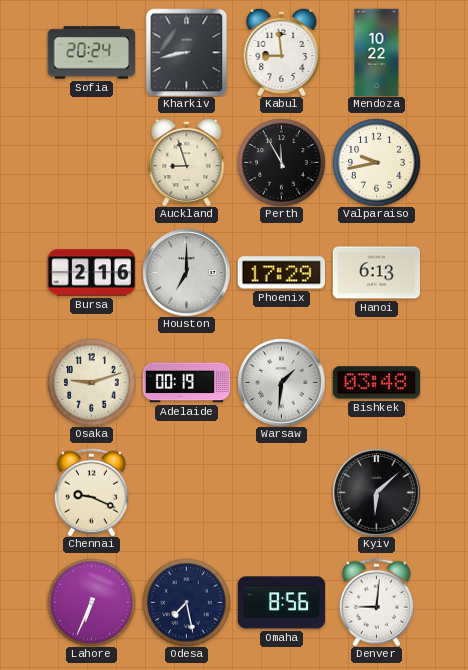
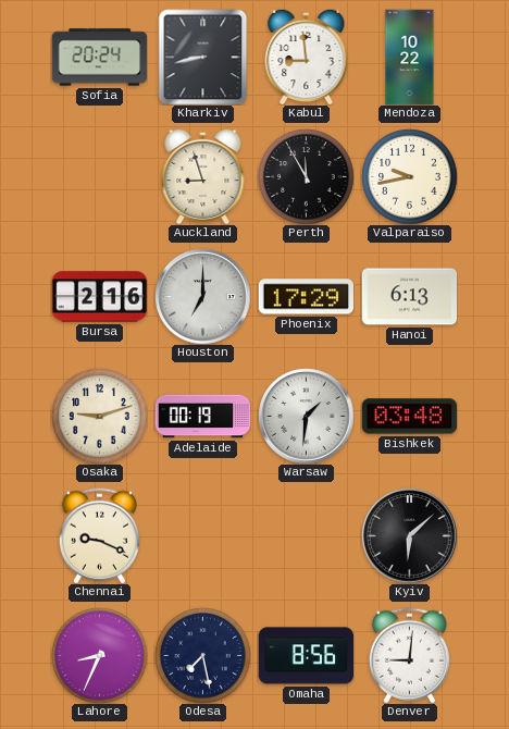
Lahore: 6:34 -> 8:34
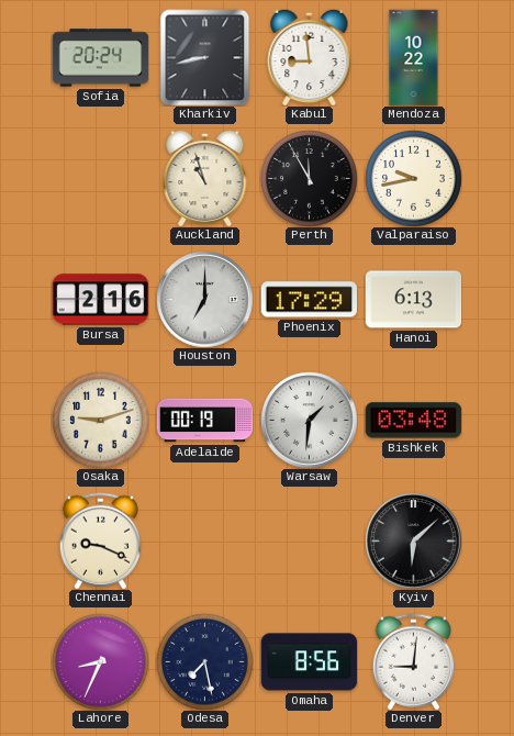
Auckland: 8:57 -> 10:57
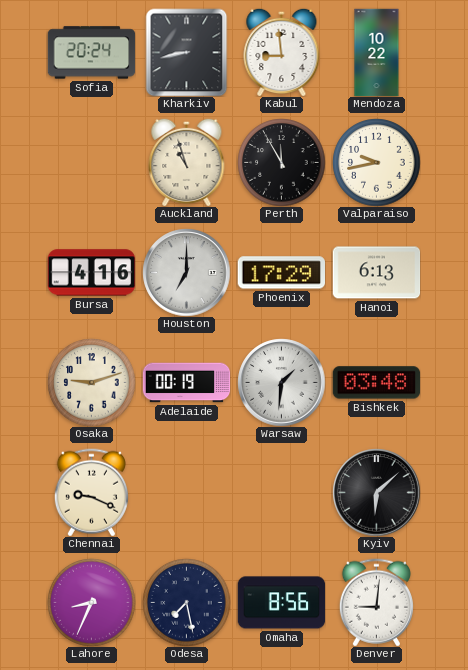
Bursa: 2:16 -> 4:16
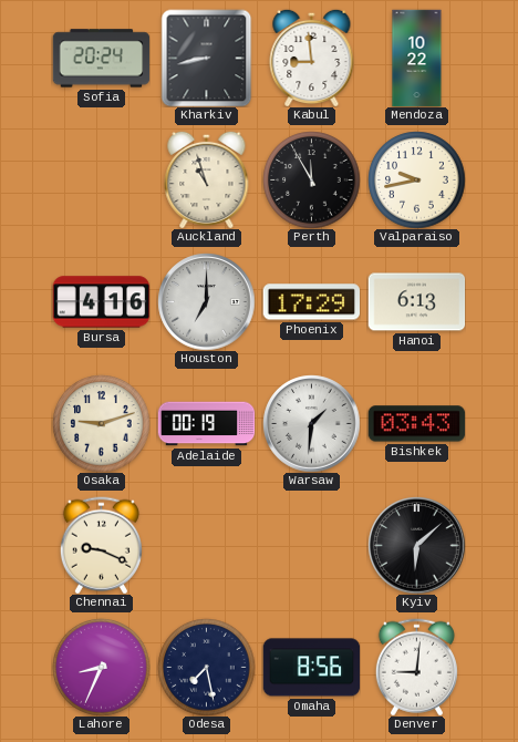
Bishkek: 03:48 -> 03:43
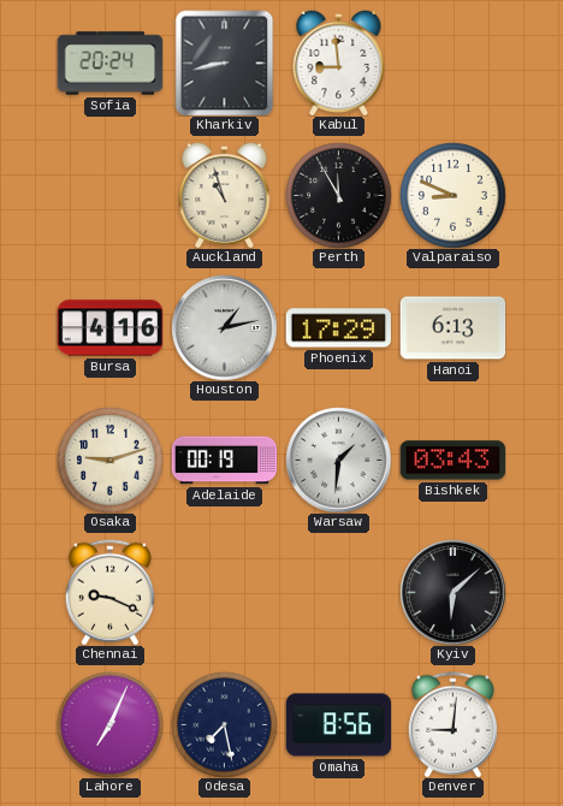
Mendoza: 10:22 -> none
Valparaiso: 9:43 -> 8:49
Houston: 7:00 -> 1:13
Lahore: 8:34 -> 7:04
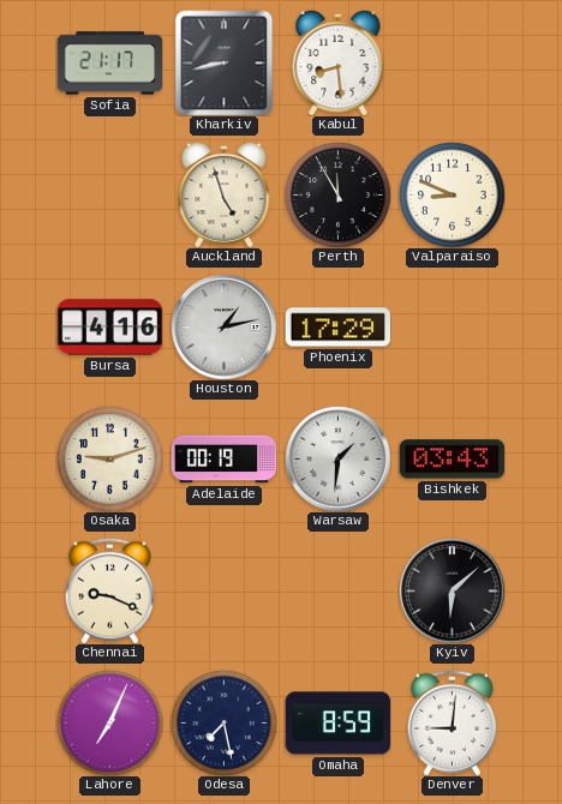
Sofia: 20:24 -> 21:17
Kabul: 8:59 -> 8:29
Auckland: 10:57 -> 4:57
Hanoi: 6:13 -> none
Omaha: 8:56 -> 8:59
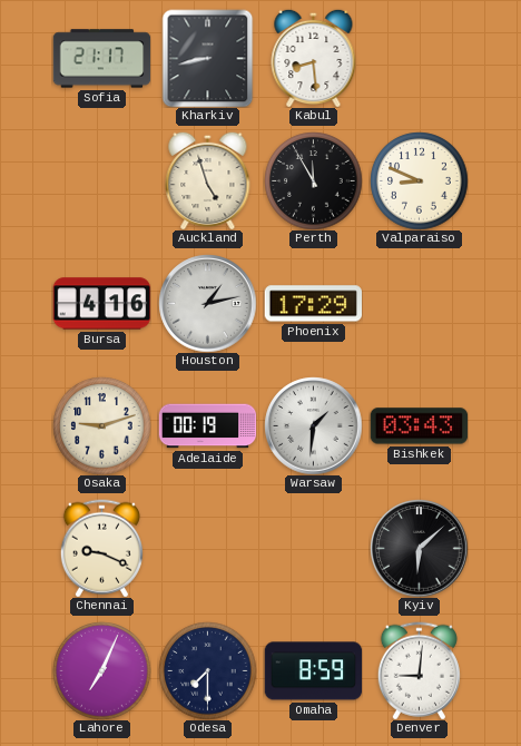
Odesa: 7:28 -> 7:30
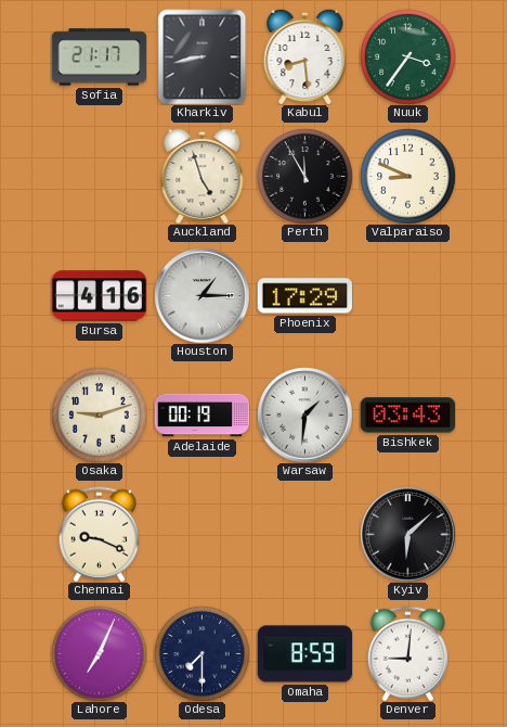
Nuuk: none -> 3:36
Houston: 1:13 -> 1:15
